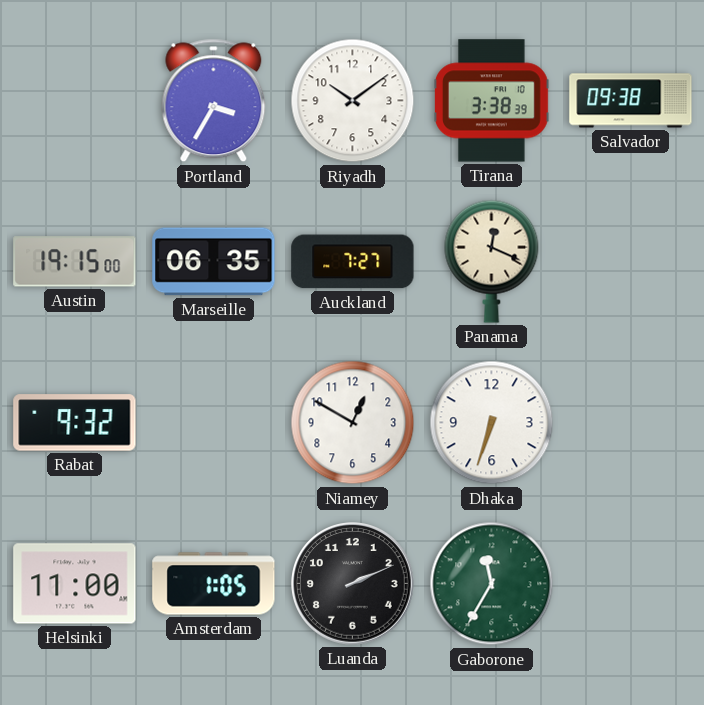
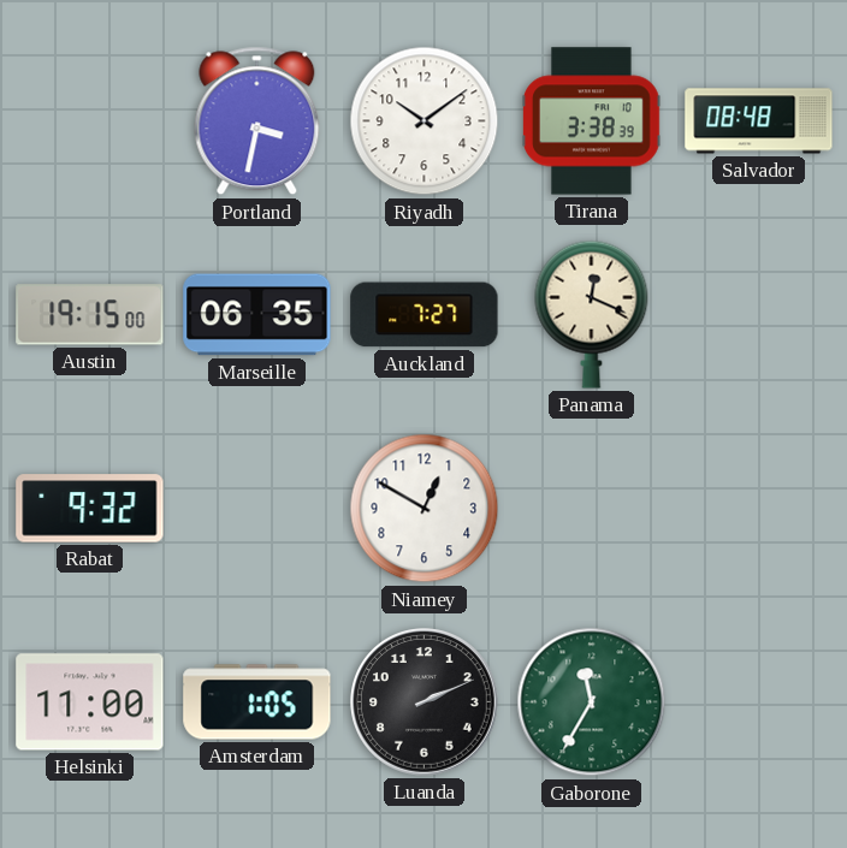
Portland: 3:35 -> 3:32
Salvador: 09:38 -> 08:48
Dhaka: 6:33 -> none
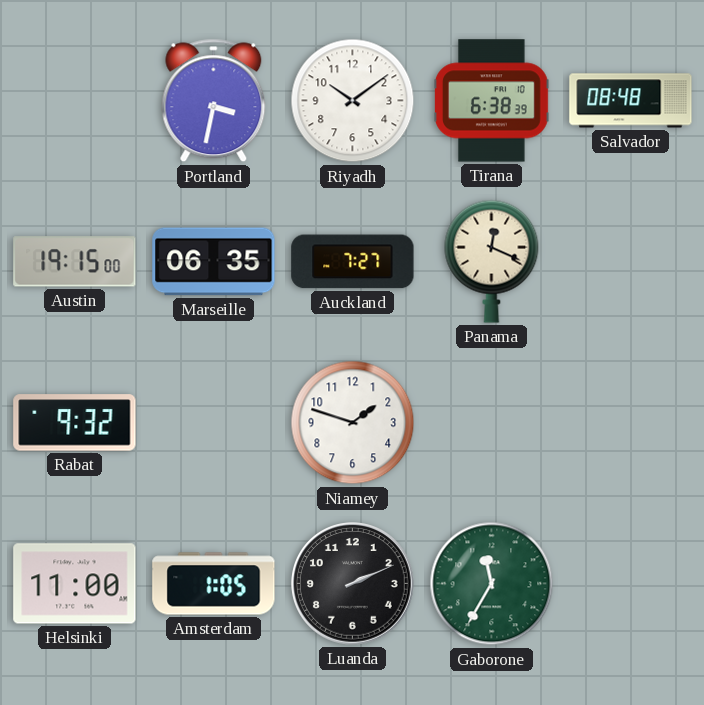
Tirana: 3:38 -> 6:38
Niamey: 12:50 -> 1:48
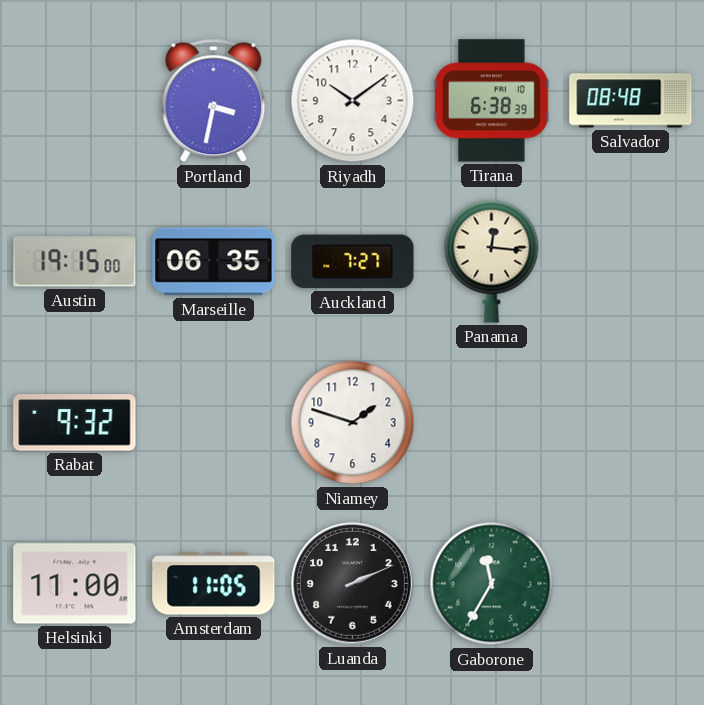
Panama: 12:19 -> 12:16
Amsterdam: 1:05 -> 11:05
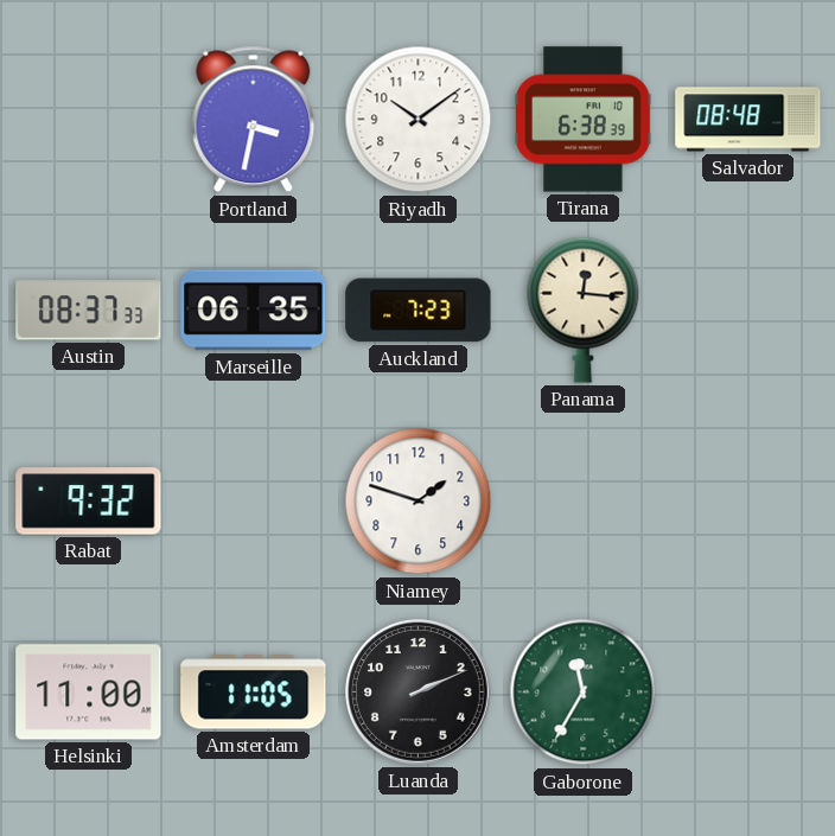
Austin: 19:15 -> 08:37
Auckland: 7:27 -> 7:23
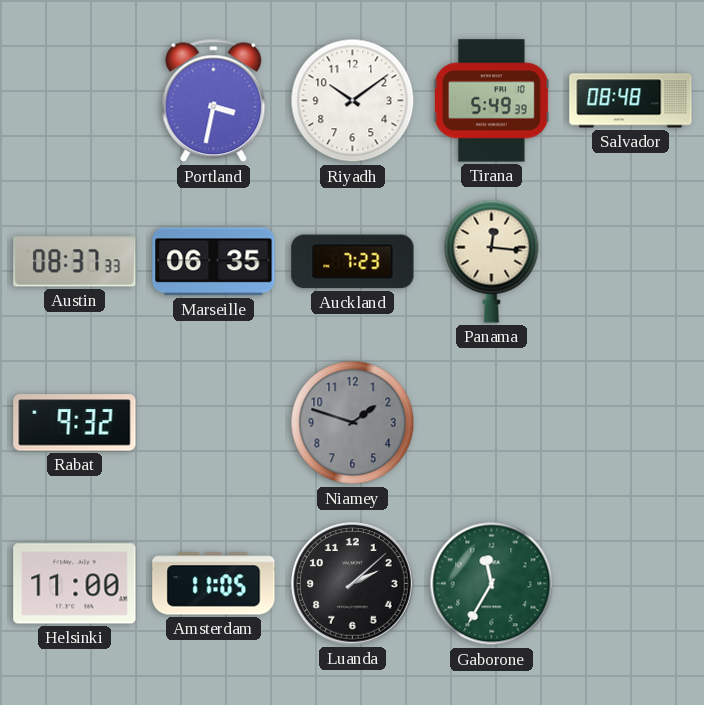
Tirana: 6:38 -> 5:49
Niamey dial: white -> grey
Luanda: 2:11 -> 2:08
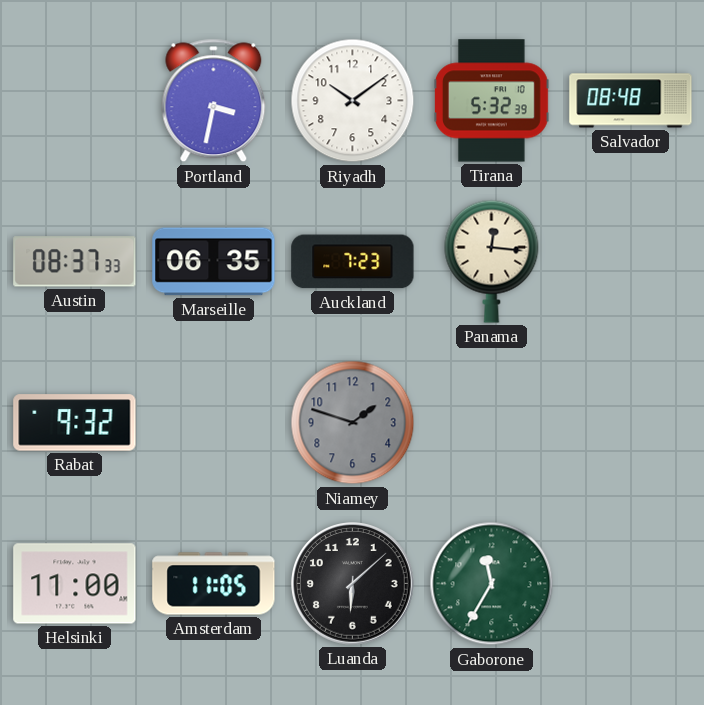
Tirana: 5:49 -> 5:32
Luanda: 2:08 -> 6:08
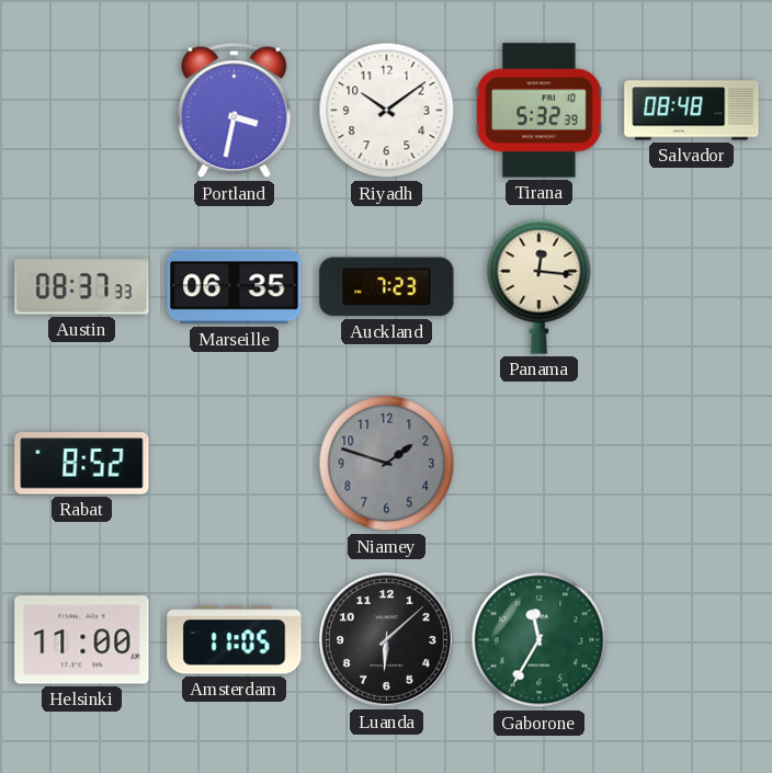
Rabat: 9:32 -> 8:52
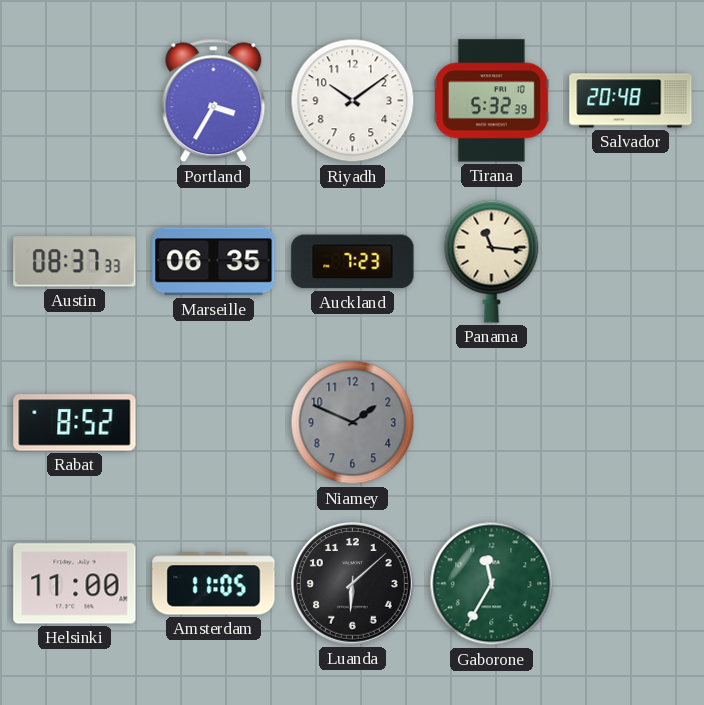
Portland: 3:32 -> 3:35
Salvador: 08:48 -> 20:48
Panama: 12:16 -> 11:16
Niamey: 1:48 -> 1:49
